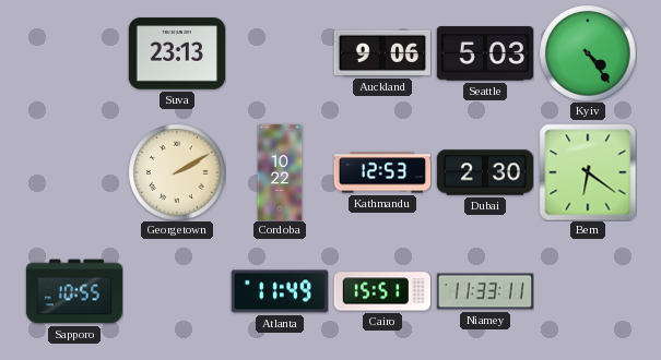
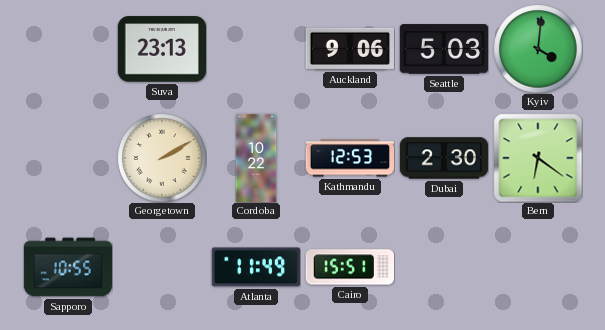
Kyiv: 4:24 -> 4:01
Niamey: 11:33 -> none
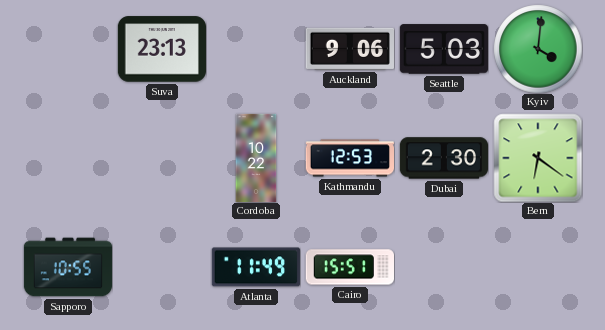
Georgetown: 2:10 -> none
